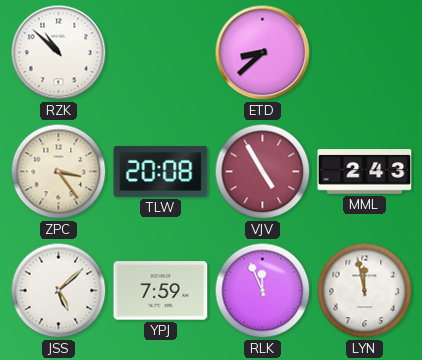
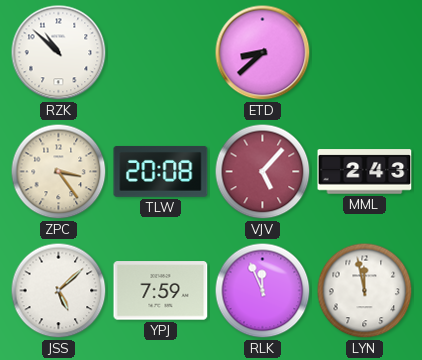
VJV: 4:55 -> 5:07
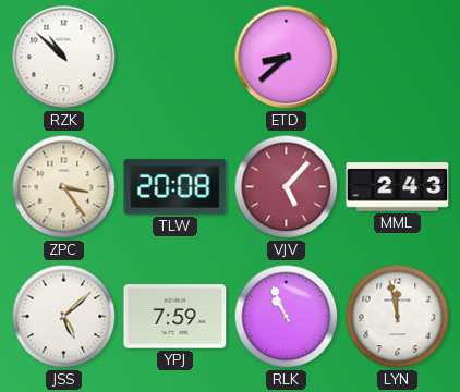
RLK: 11:56 -> 10:56
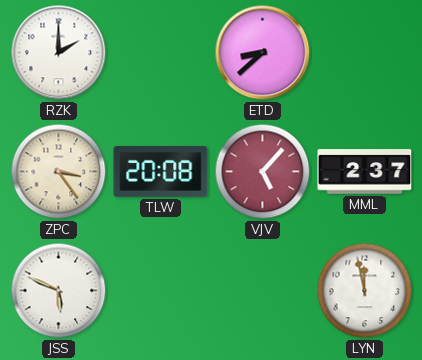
RZK: 10:52 -> 2:00
MML: 2:43 -> 2:37
JSS: 5:08 -> 5:49
YPJ: 7:59 -> none
RLK: 10:56 -> none
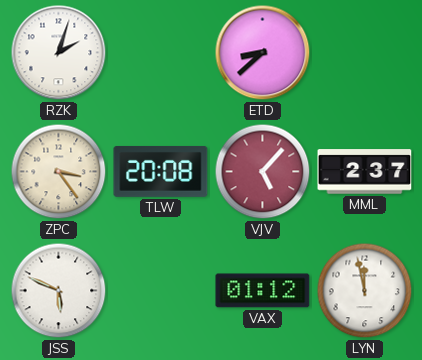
RZK: 2:00 -> 2:03
VAX: none -> 01:12
